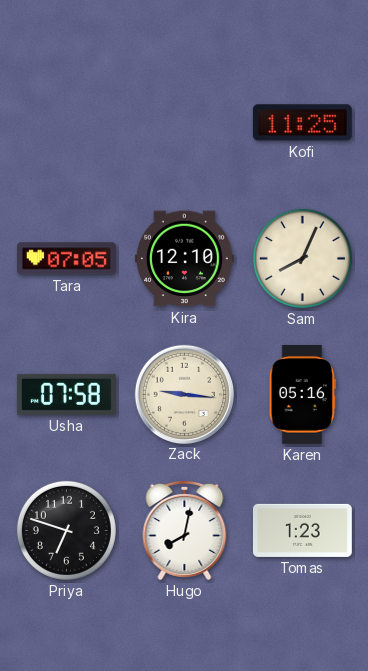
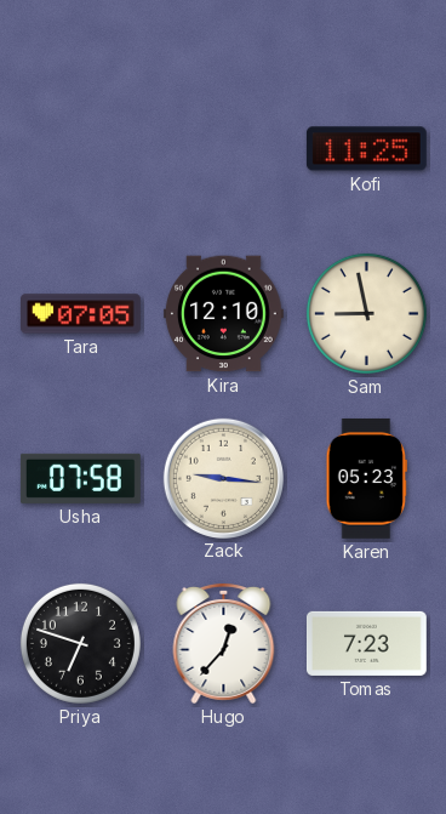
Sam: 8:04 -> 8:58
Karen: 05:16 -> 05:23
Hugo: 8:02 -> 12:37
Tomas: 1:23 -> 7:23
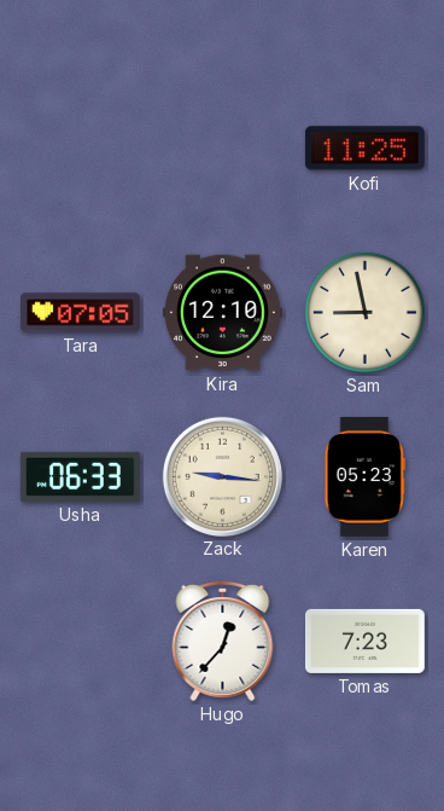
Usha: 07:58 -> 06:33
Priya: 6:48 -> none
